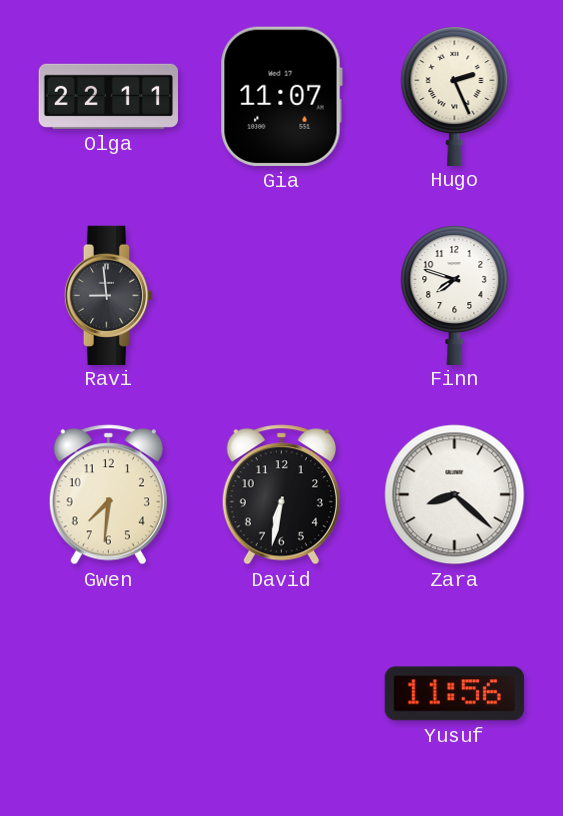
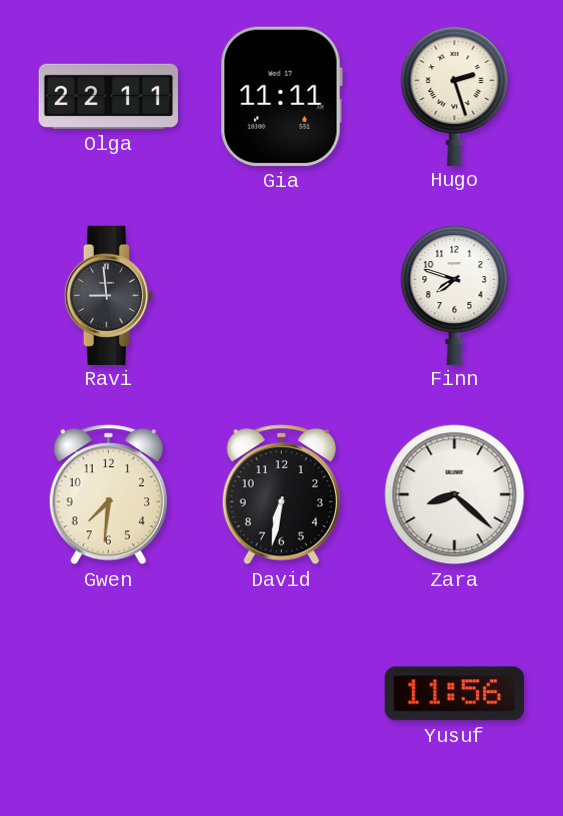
Gia: 11:07 -> 11:11
Hugo: 2:26 -> 2:27
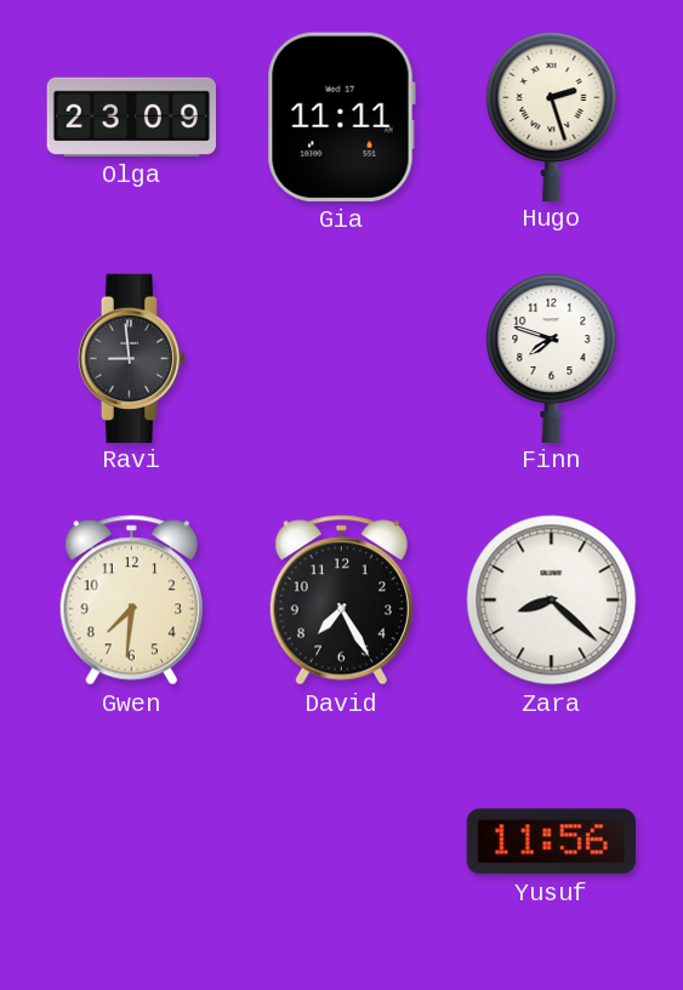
Olga: 22:11 -> 23:09
David: 6:32 -> 7:25
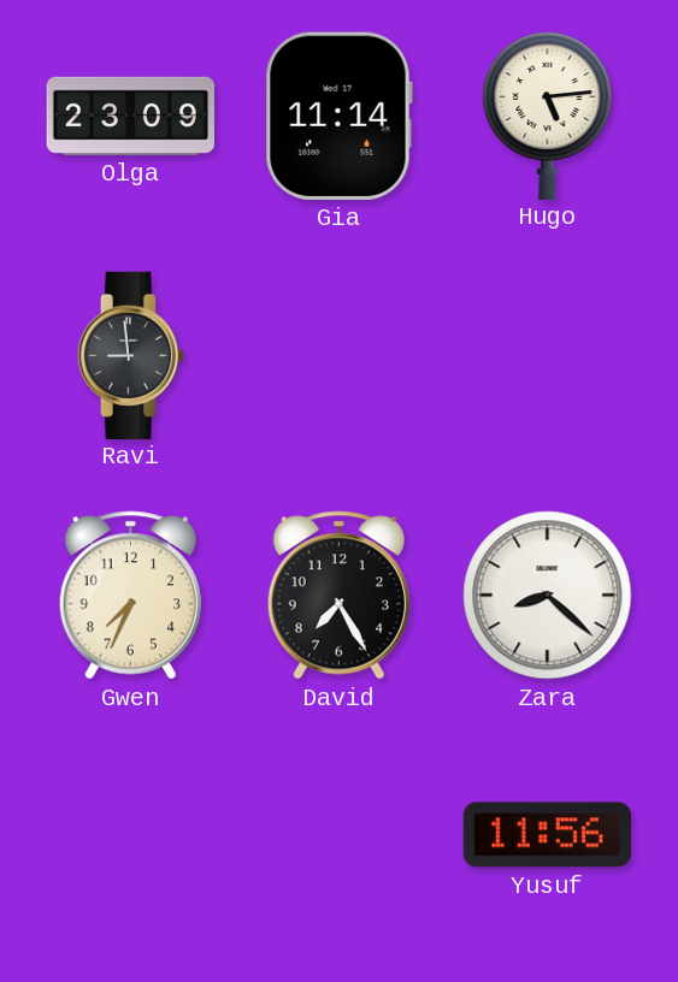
Gia: 11:11 -> 11:14
Hugo: 2:27 -> 5:14
Finn: 7:48 -> none
Gwen: 7:31 -> 7:34
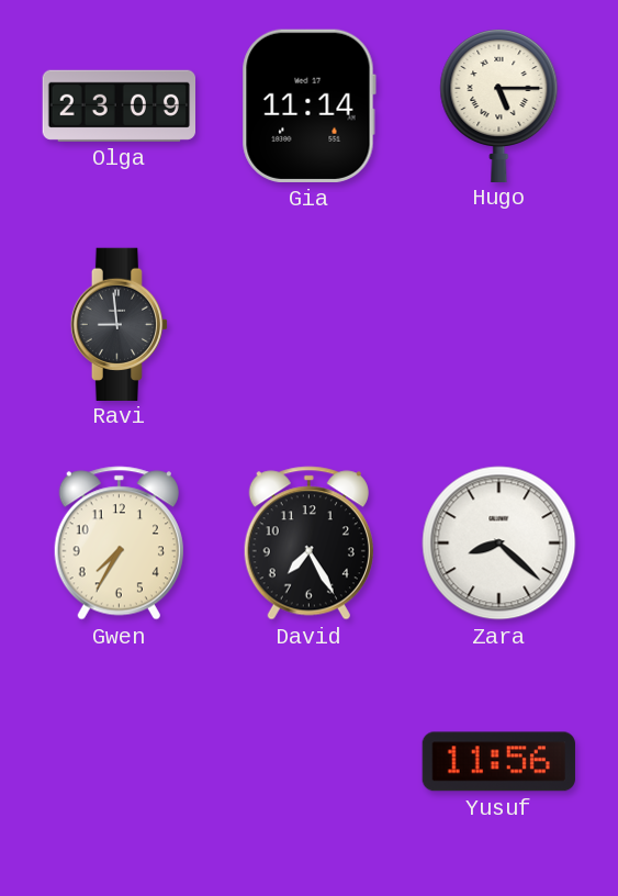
Hugo: 5:14 -> 5:15
Gwen: 7:34 -> 7:35
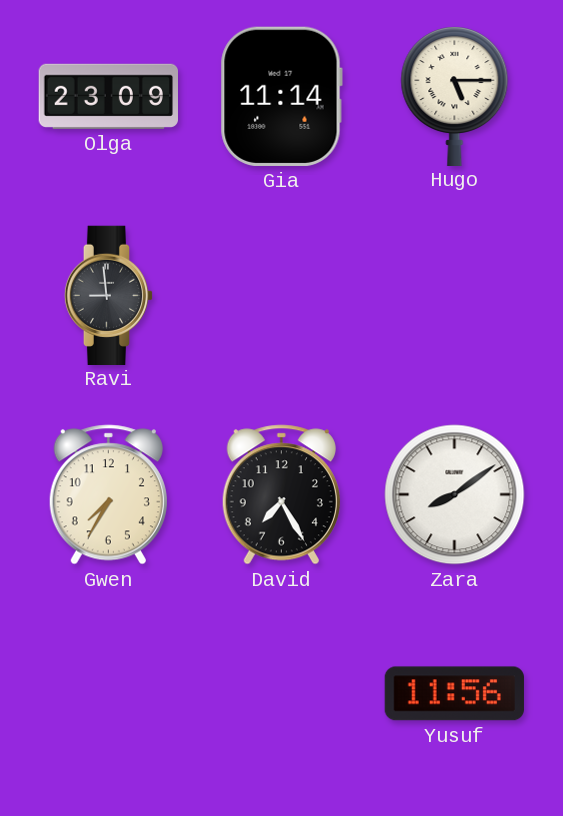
Zara: 8:22 -> 8:09
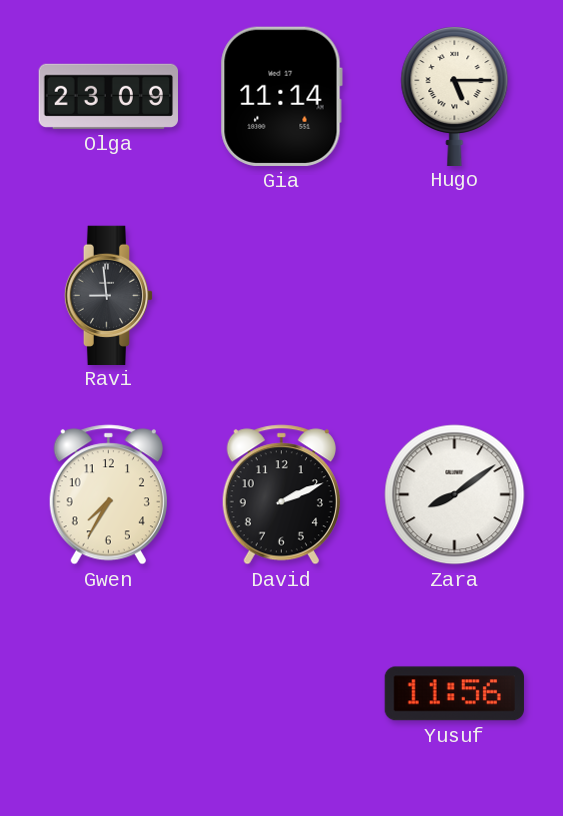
David: 7:25 -> 2:11
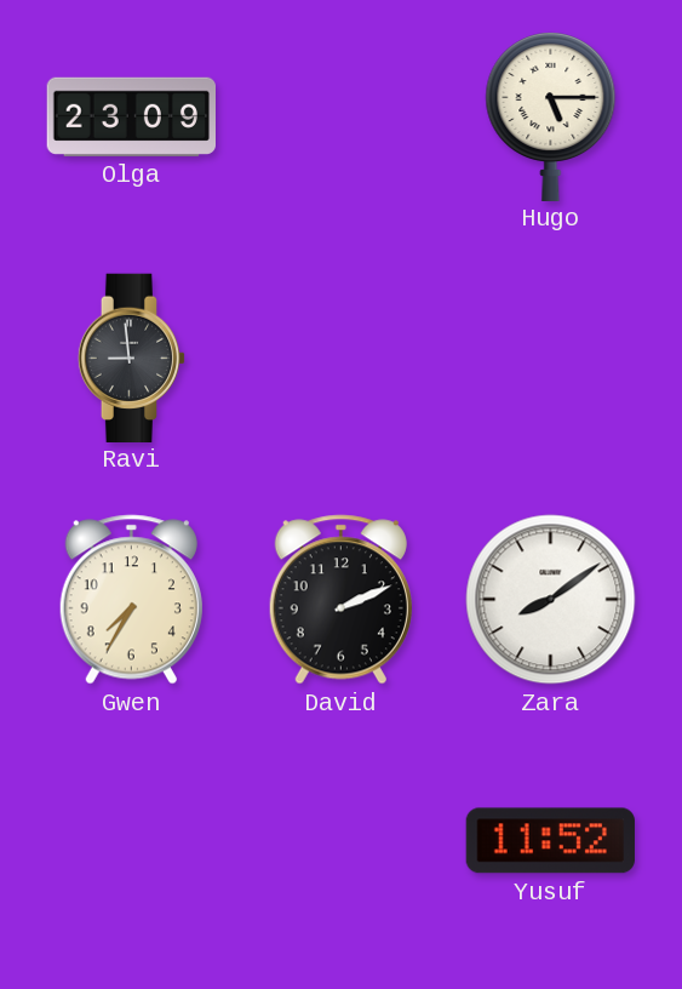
Gia: 11:14 -> none
Yusuf: 11:56 -> 11:52
